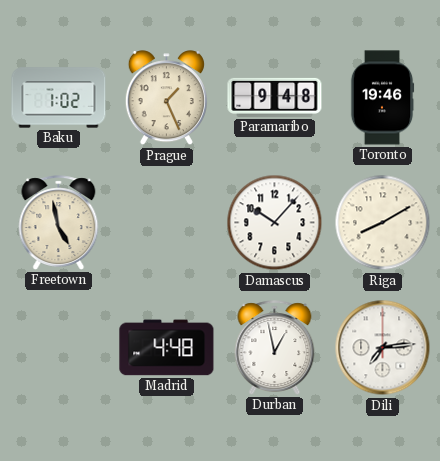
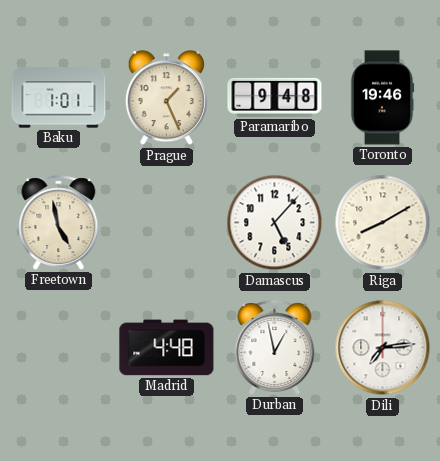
Baku: 1:02 -> 1:01
Damascus: 10:07 -> 5:07
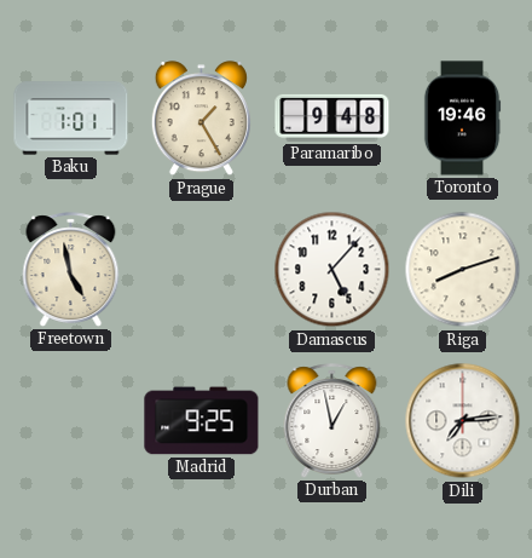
Prague: 1:26 -> 1:25
Riga: 8:10 -> 8:12
Madrid: 4:48 -> 9:25
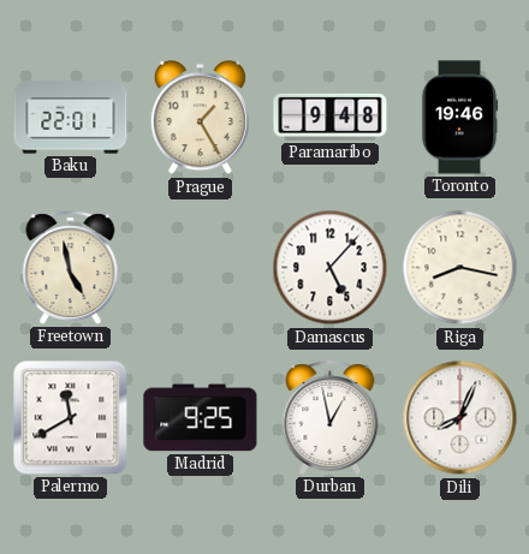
Baku: 1:01 -> 22:01
Riga: 8:12 -> 8:17
Palermo: none -> 11:40
Dili: 7:14 -> 8:04
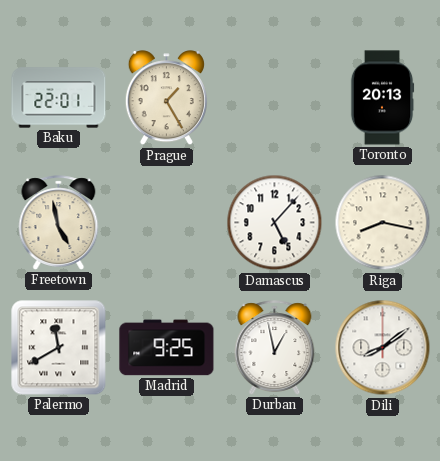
Paramaribo: 9:48 -> none
Toronto: 19:46 -> 20:13
Dili: 8:04 -> 8:09
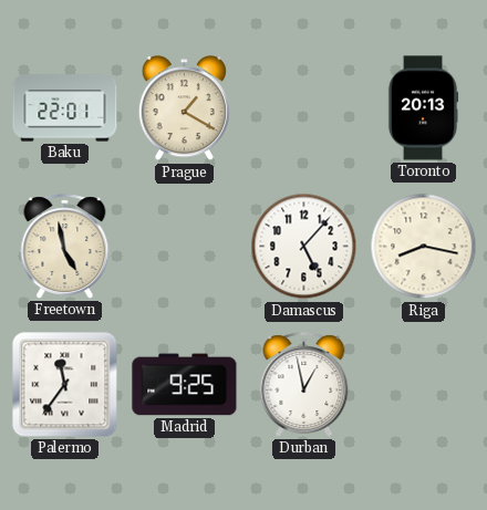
Prague: 1:25 -> 1:20
Palermo: 11:40 -> 11:36
Dili: 8:09 -> none
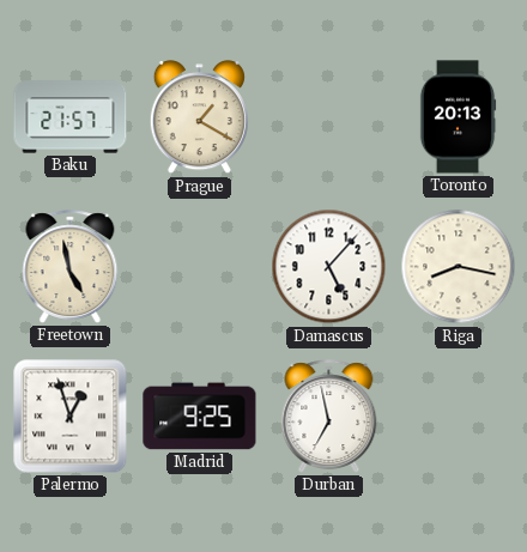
Baku: 22:01 -> 21:57
Palermo: 11:36 -> 12:57
Durban: 12:58 -> 6:58
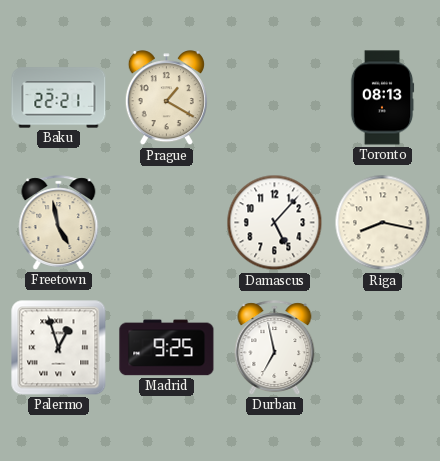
Baku: 21:57 -> 22:21
Toronto: 20:13 -> 08:13
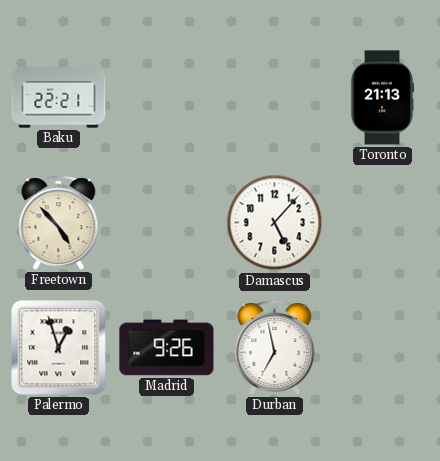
Prague: 1:20 -> none
Toronto: 08:13 -> 21:13
Freetown: 4:58 -> 4:53
Riga: 8:17 -> none
Madrid: 9:25 -> 9:26
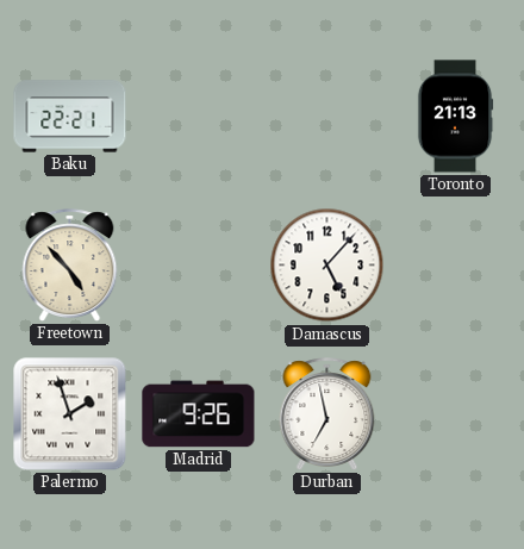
Palermo: 12:57 -> 1:57
